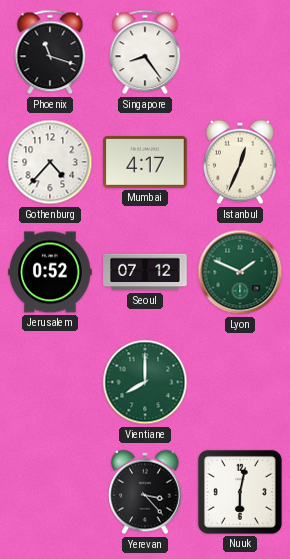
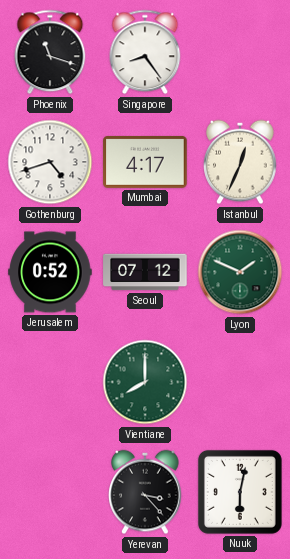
Gothenburg: 4:37 -> 4:42
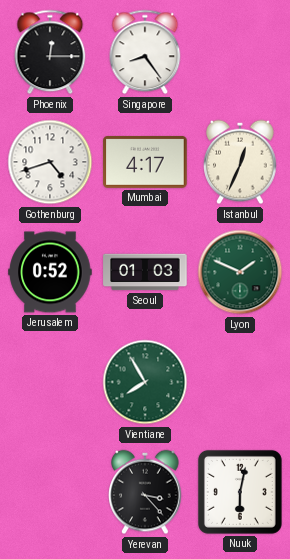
Phoenix: 11:18 -> 12:15
Seoul: 07:12 -> 01:03
Vientiane: 8:00 -> 7:55
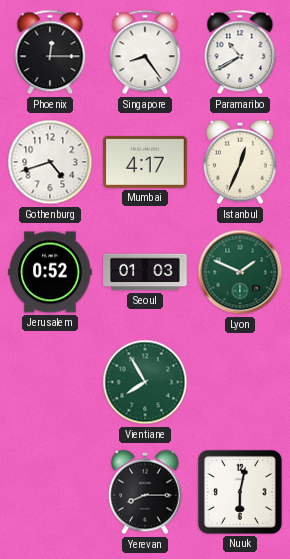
Paramaribo: none -> 10:40
Yerevan: 3:23 -> 8:15
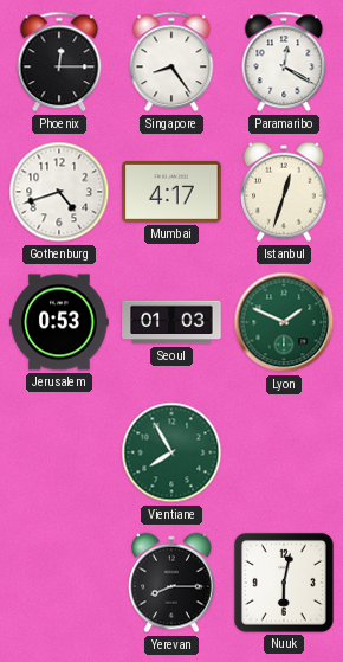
Paramaribo: 10:40 -> 12:20
Istanbul: 12:34 -> 12:33
Jerusalem: 0:52 -> 0:53
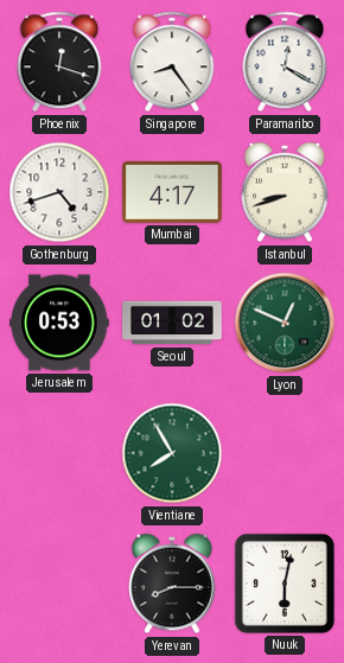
Phoenix: 12:15 -> 12:18
Istanbul: 12:33 -> 8:42
Seoul: 01:03 -> 01:02
Lyon: 1:49 -> 12:49
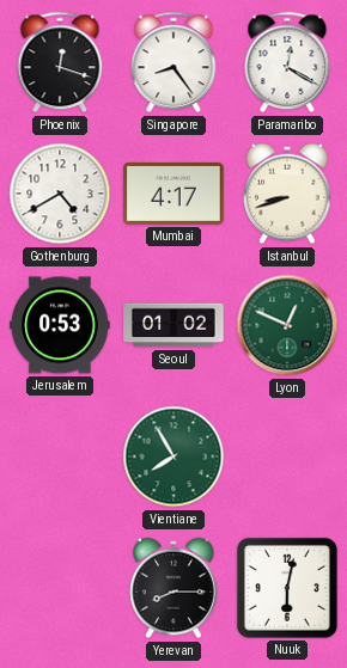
Gothenburg: 4:42 -> 4:40
